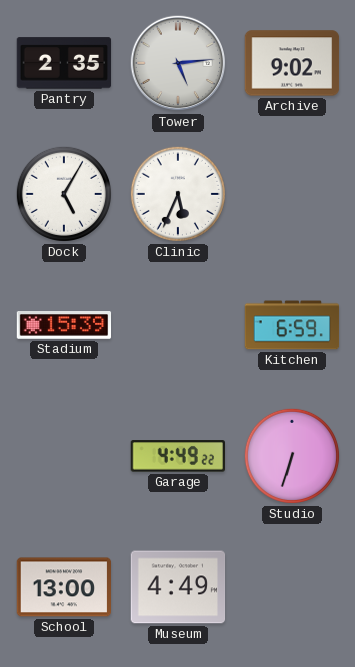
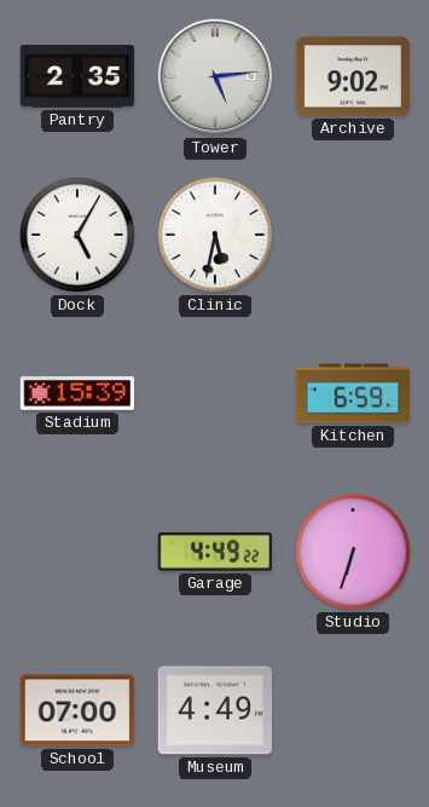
Clinic: 5:34 -> 5:32
School: 13:00 -> 07:00
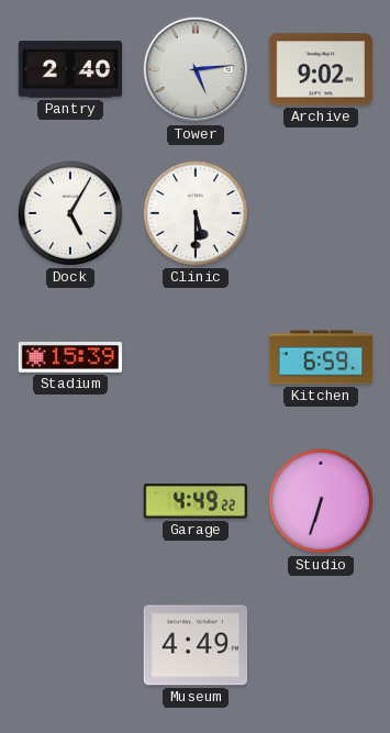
Pantry: 2:35 -> 2:40
Clinic: 5:32 -> 5:30
School: 07:00 -> none
